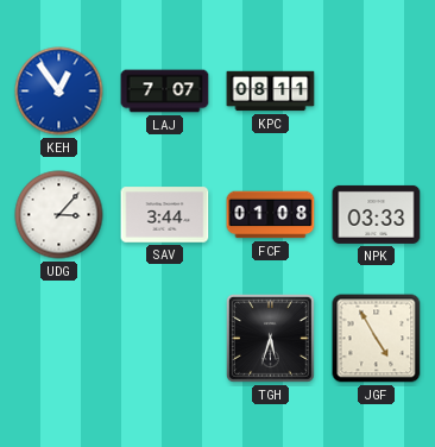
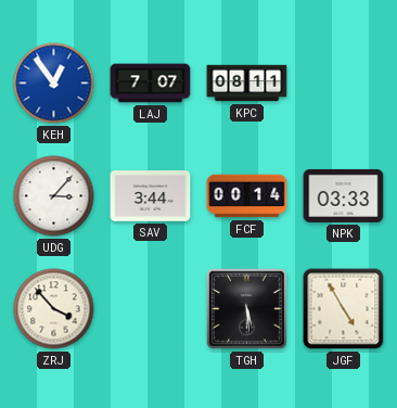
FCF: 01:08 -> 00:14
ZRJ: none -> 3:53
TGH: 5:33 -> 5:29
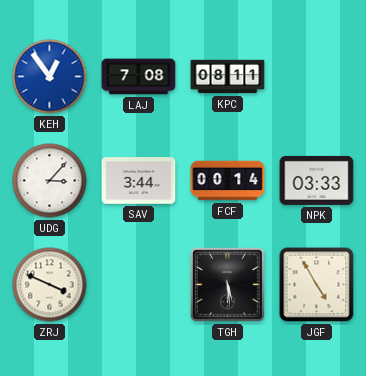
LAJ: 7:07 -> 7:08
ZRJ: 3:53 -> 3:49
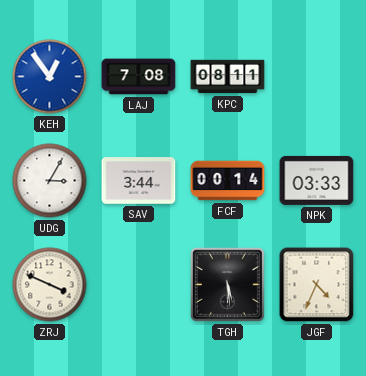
UDG: 3:07 -> 3:05
JGF: 4:55 -> 4:34
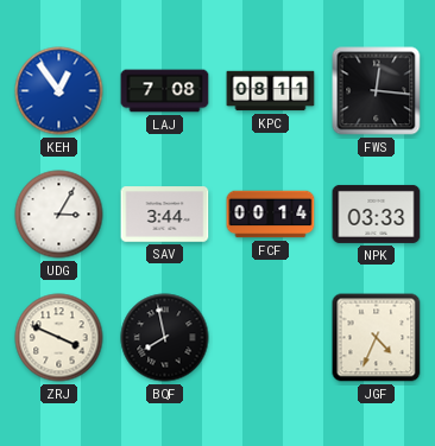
FWS: none -> 12:16
BQF: none -> 7:58
TGH: 5:29 -> none
